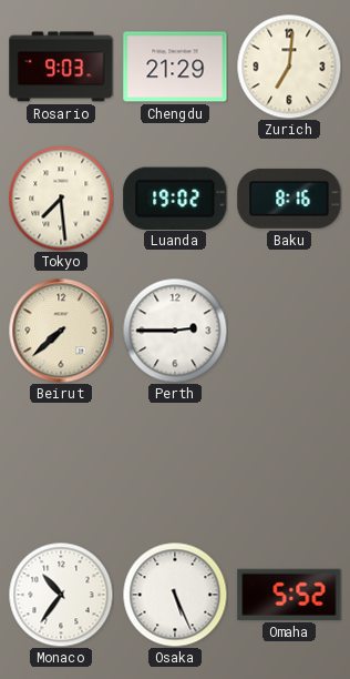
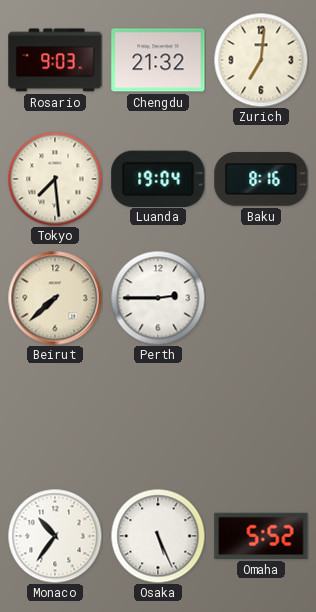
Chengdu: 21:29 -> 21:32
Luanda: 19:02 -> 19:04
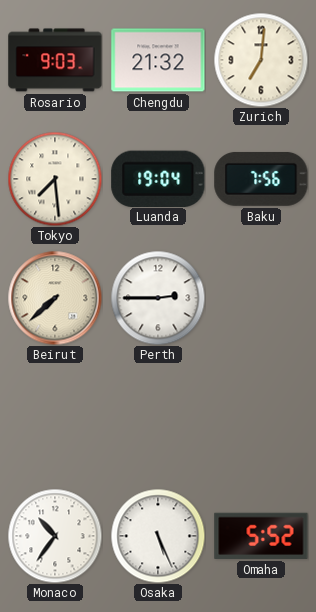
Baku: 8:16 -> 7:56
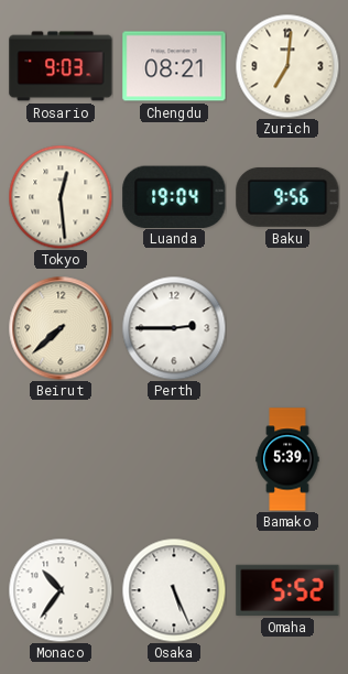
Chengdu: 21:32 -> 08:21
Tokyo: 7:29 -> 12:29
Baku: 7:56 -> 9:56
Bamako: none -> 5:39
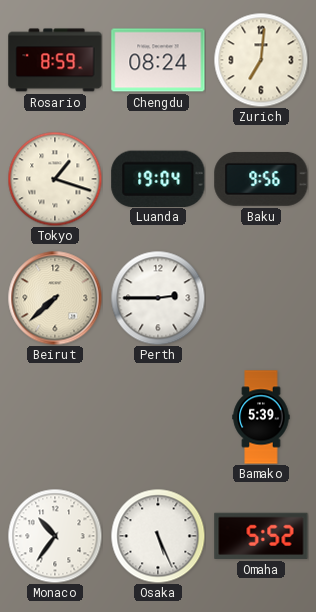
Rosario: 9:03 -> 8:59
Chengdu: 08:21 -> 08:24
Tokyo: 12:29 -> 1:18
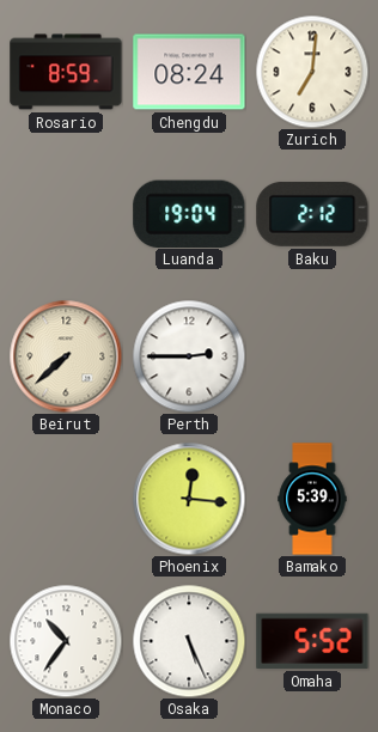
Tokyo: 1:18 -> none
Baku: 9:56 -> 2:12
Phoenix: none -> 12:16
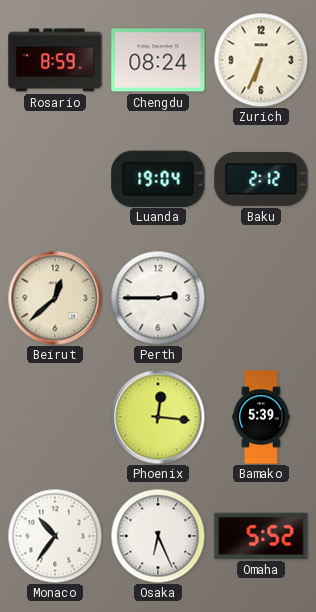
Zurich: 7:01 -> 6:34
Beirut: 7:38 -> 12:38
Osaka: 5:26 -> 6:26
